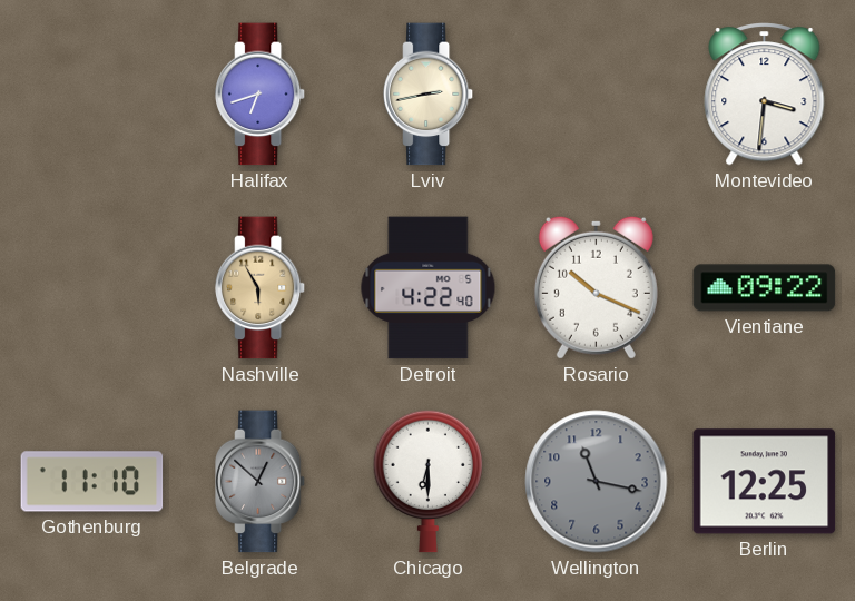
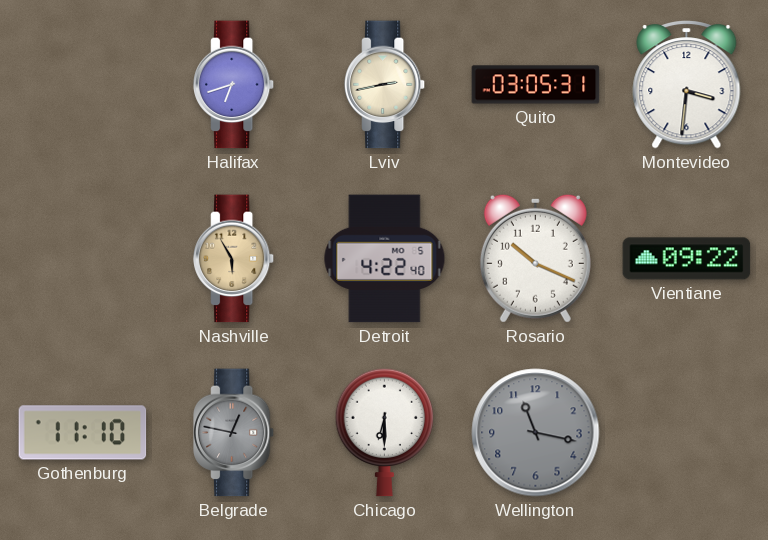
Quito: none -> 03:05
Belgrade: 12:52 -> 12:47
Berlin: 12:25 -> none
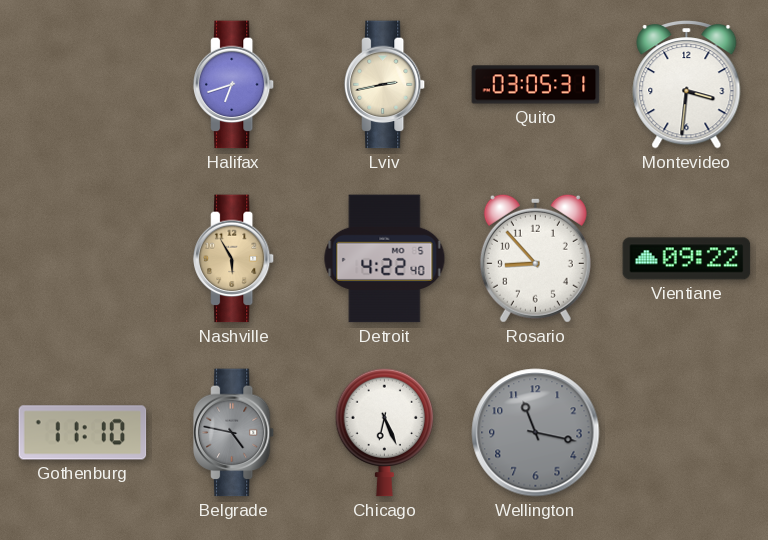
Rosario: 10:19 -> 8:53
Belgrade: 12:47 -> 4:47
Chicago: 6:30 -> 6:26
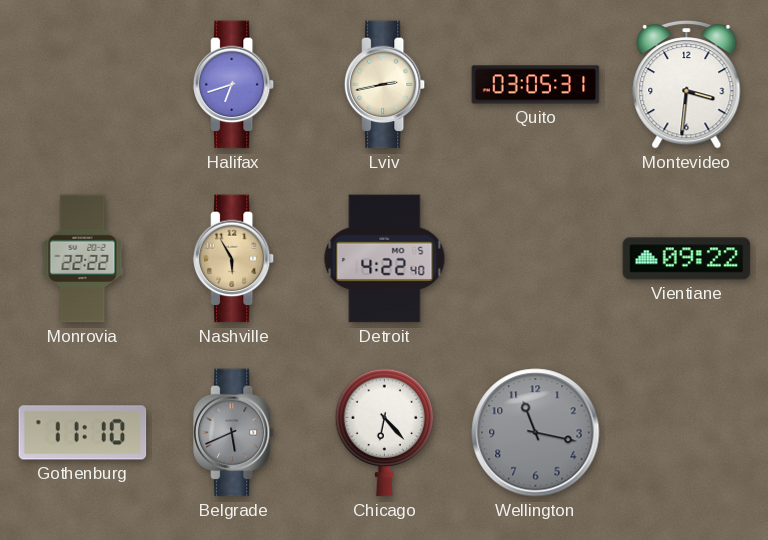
Monrovia: none -> 22:22
Rosario: 8:53 -> none
Belgrade: 4:47 -> 5:41
Chicago: 6:26 -> 6:23
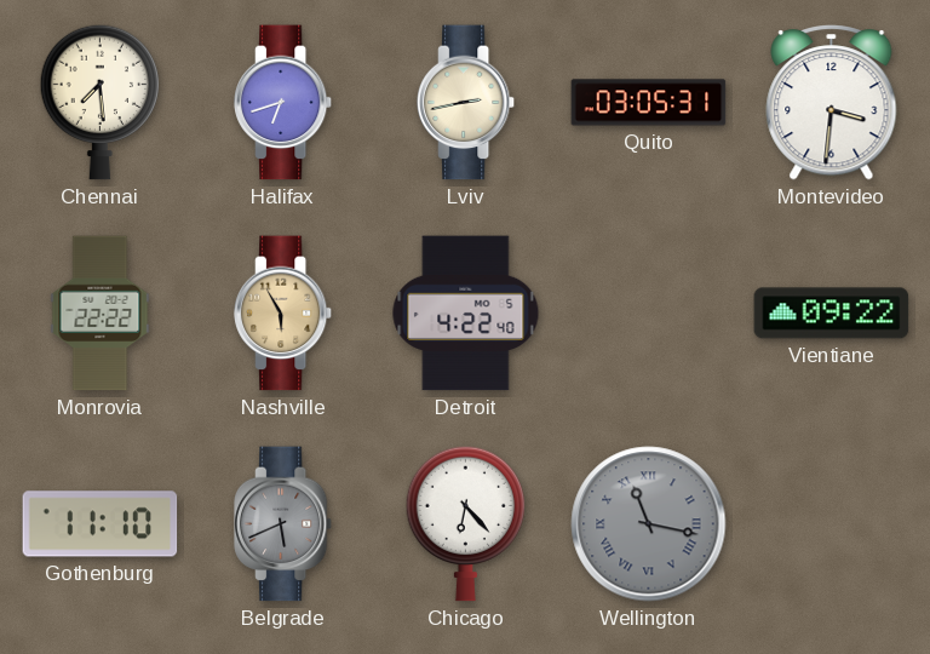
Chennai: none -> 7:29
Wellington numerals: Arabic -> Roman
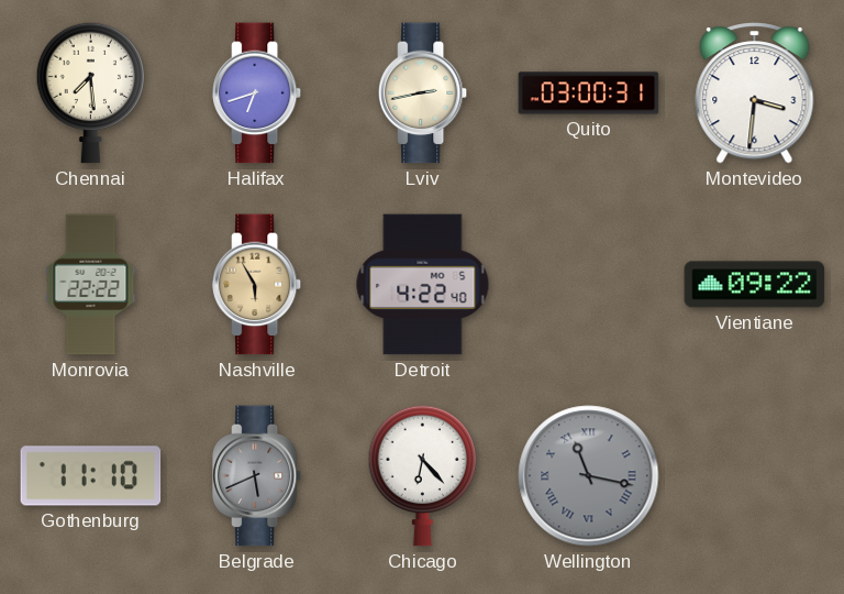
Quito: 03:05 -> 03:00
